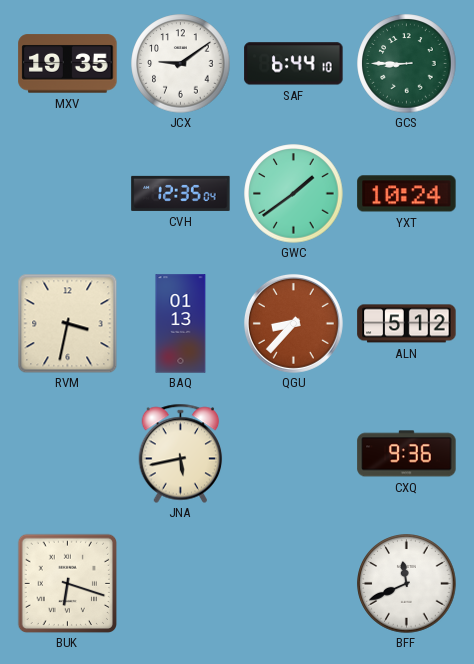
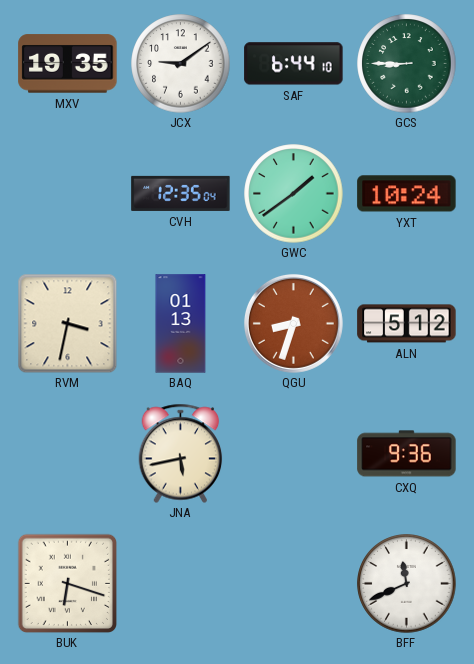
QGU: 8:37 -> 8:33
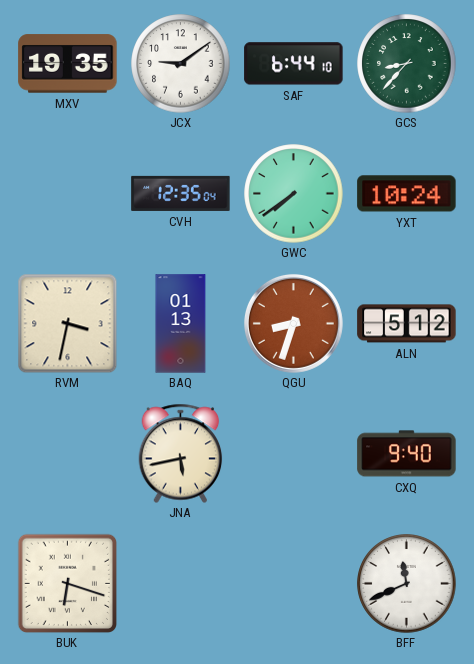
GCS: 8:45 -> 8:37
GWC: 1:39 -> 7:39
CXQ: 9:36 -> 9:40
